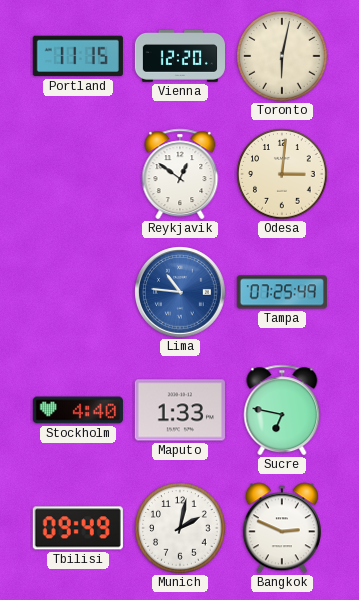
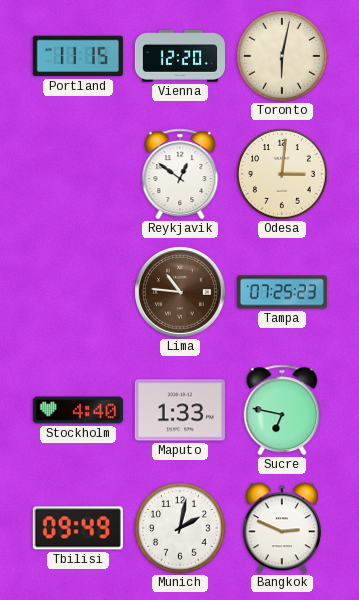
Lima dial: blue -> brown
Tampa: 07:25:49 -> 07:25:23
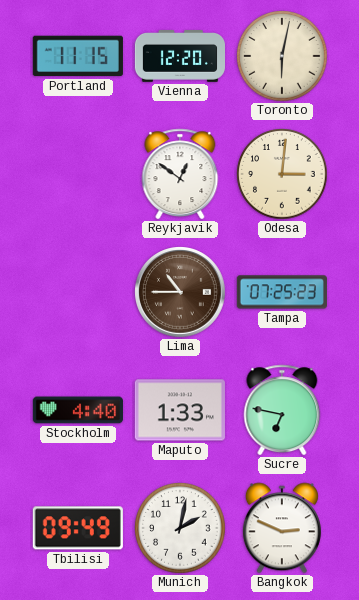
Lima: 10:46 -> 10:45
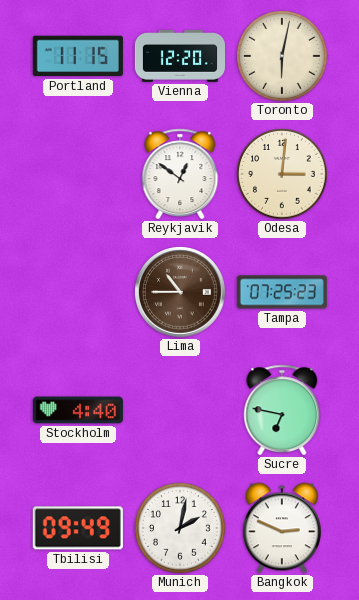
Maputo: 1:33 -> none
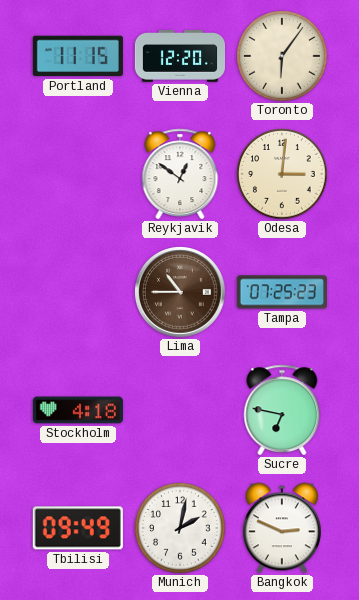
Toronto: 6:02 -> 6:06
Stockholm: 4:40 -> 4:18
